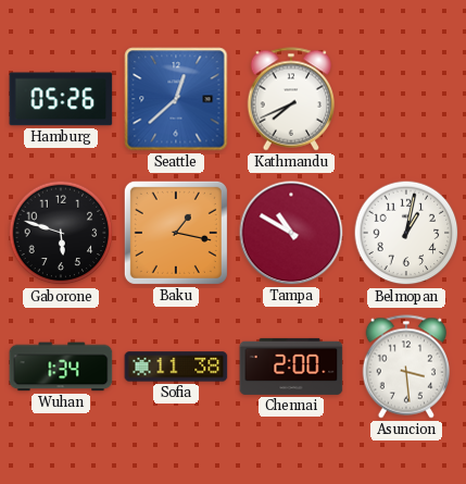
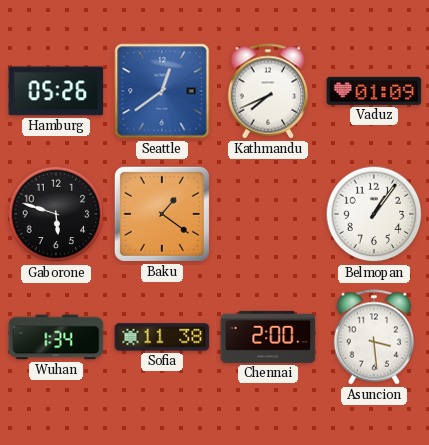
Seattle: 12:38 -> 12:39
Vaduz: none -> 01:09
Baku: 1:17 -> 1:21
Tampa: 10:50 -> none
Belmopan: 1:02 -> 1:06
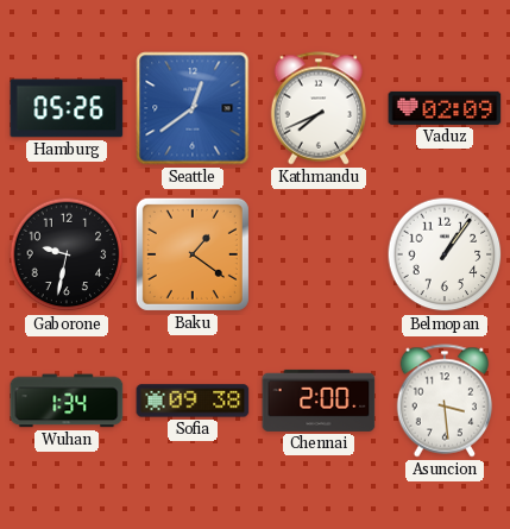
Vaduz: 01:09 -> 02:09
Gaborone: 5:48 -> 9:32
Sofia: 11:38 -> 09:38
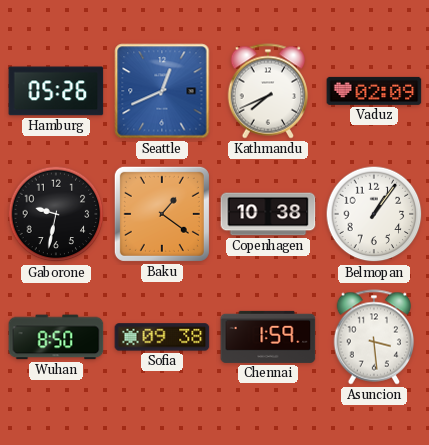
Seattle: 12:39 -> 12:41
Copenhagen: none -> 10:38
Wuhan: 1:34 -> 8:50
Chennai: 2:00 -> 1:59
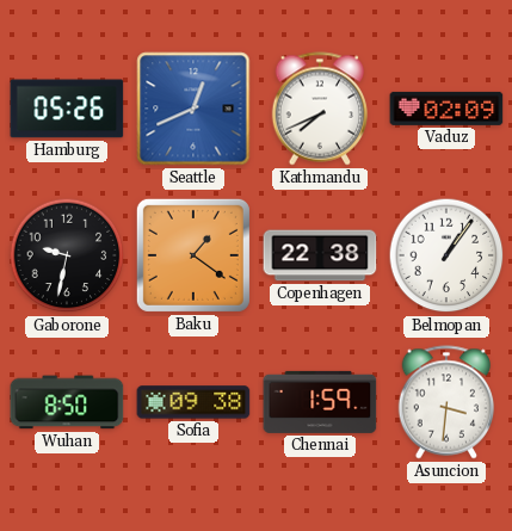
Copenhagen: 10:38 -> 22:38
Asuncion: 3:29 -> 3:31
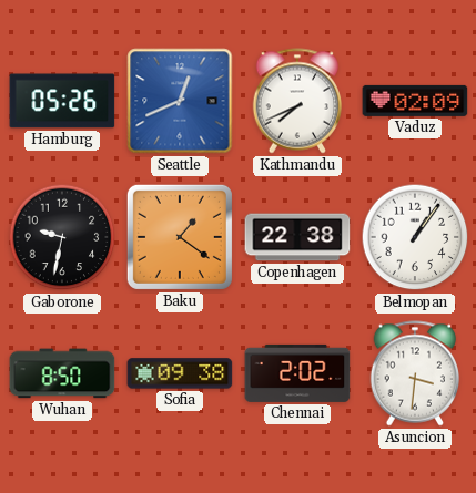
Chennai: 1:59 -> 2:02
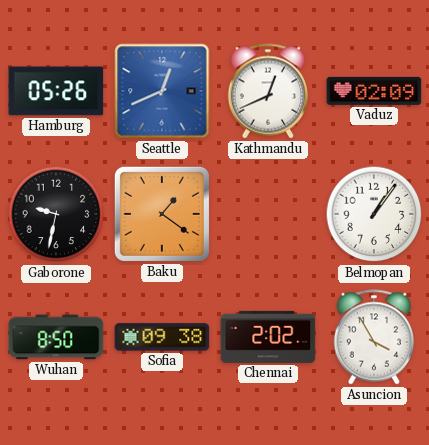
Kathmandu: 7:41 -> 12:41
Copenhagen: 22:38 -> none
Asuncion: 3:31 -> 3:55
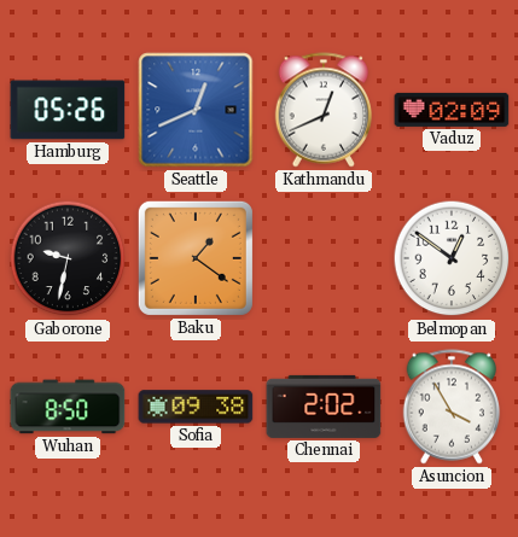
Belmopan: 1:06 -> 12:51
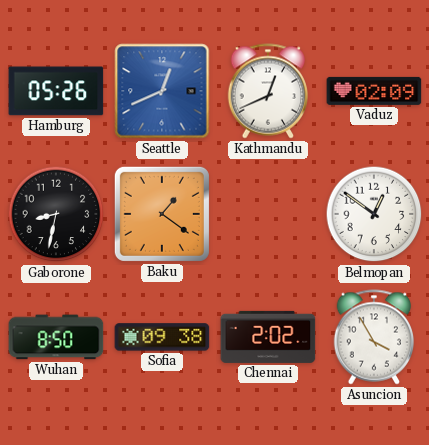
Gaborone: 9:32 -> 8:32
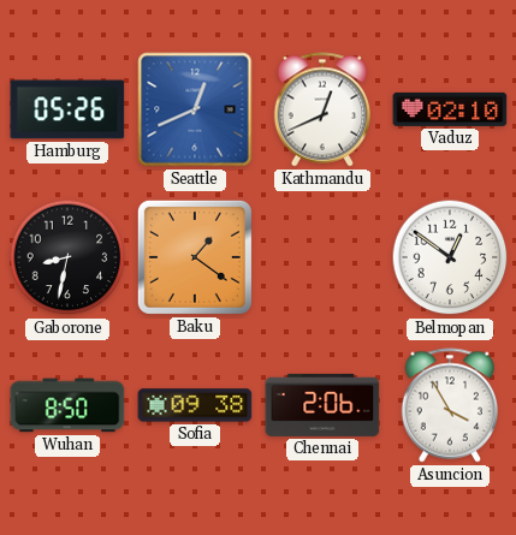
Vaduz: 02:09 -> 02:10
Chennai: 2:02 -> 2:06
